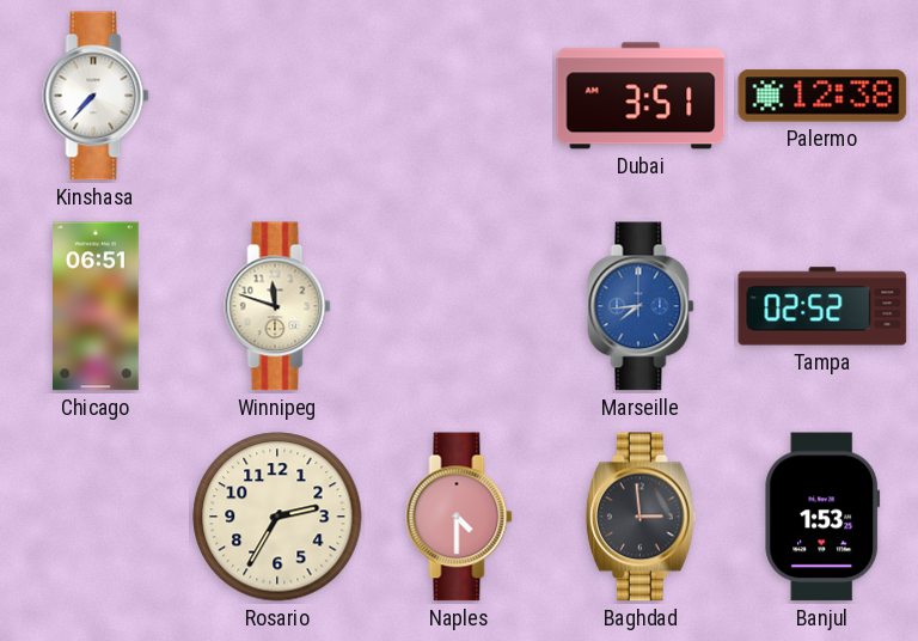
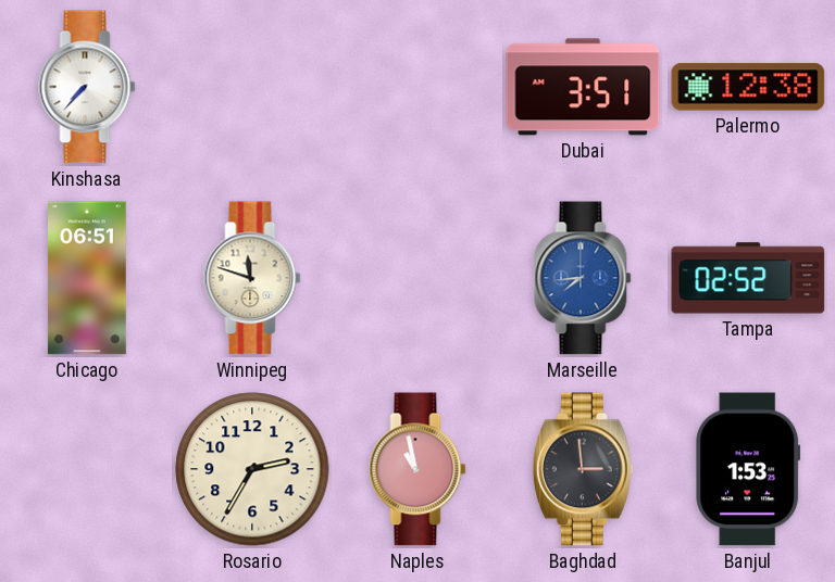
Naples: 4:30 -> 10:58
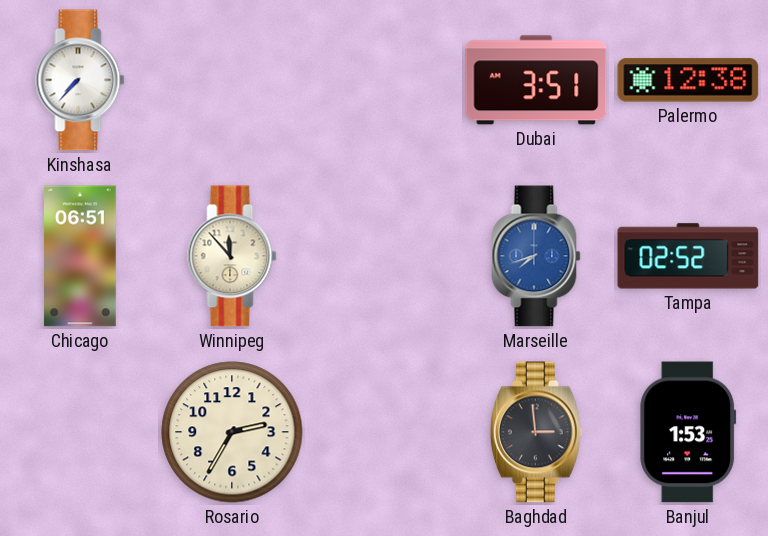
Winnipeg: 11:48 -> 11:53
Marseille: 7:44 -> 7:42
Naples: 10:58 -> none
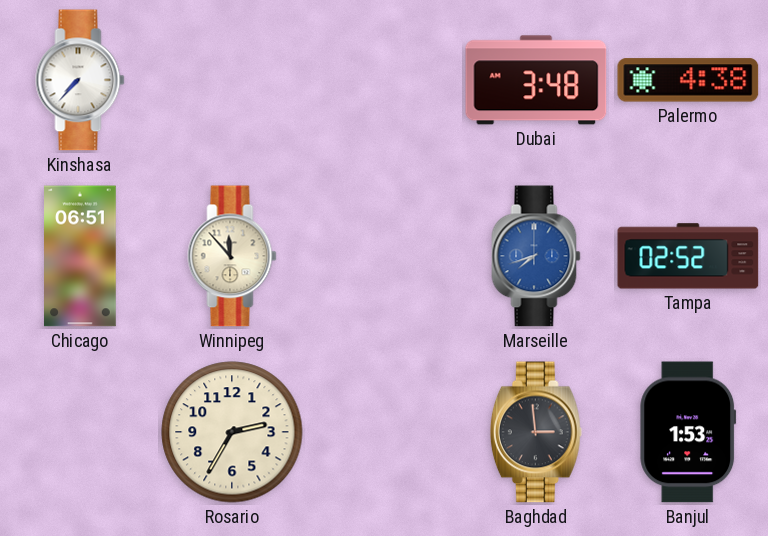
Dubai: 3:51 -> 3:48
Palermo: 12:38 -> 4:38
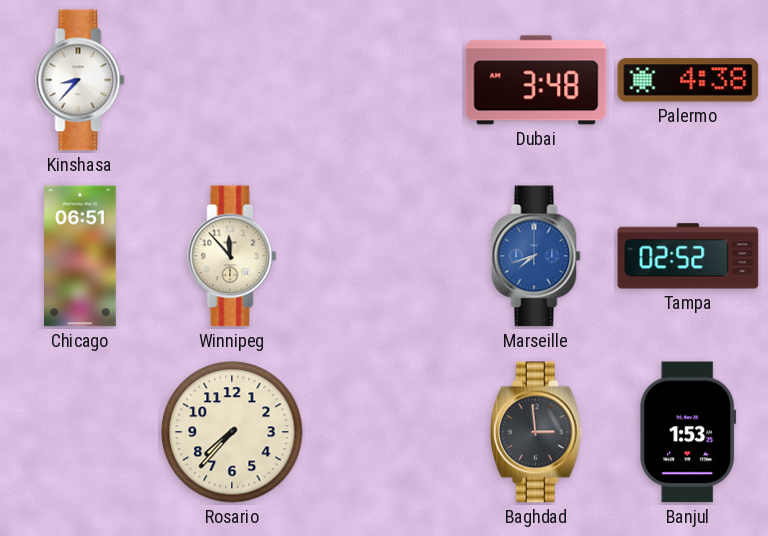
Kinshasa: 7:37 -> 8:37
Rosario: 2:35 -> 7:37
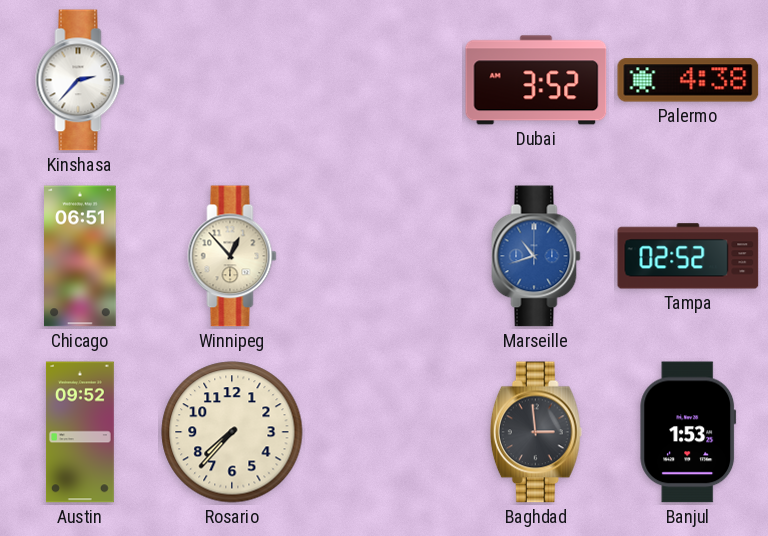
Kinshasa: 8:37 -> 2:37
Dubai: 3:48 -> 3:52
Winnipeg: 11:53 -> 12:53
Marseille: 7:42 -> 10:42
Austin: none -> 09:52
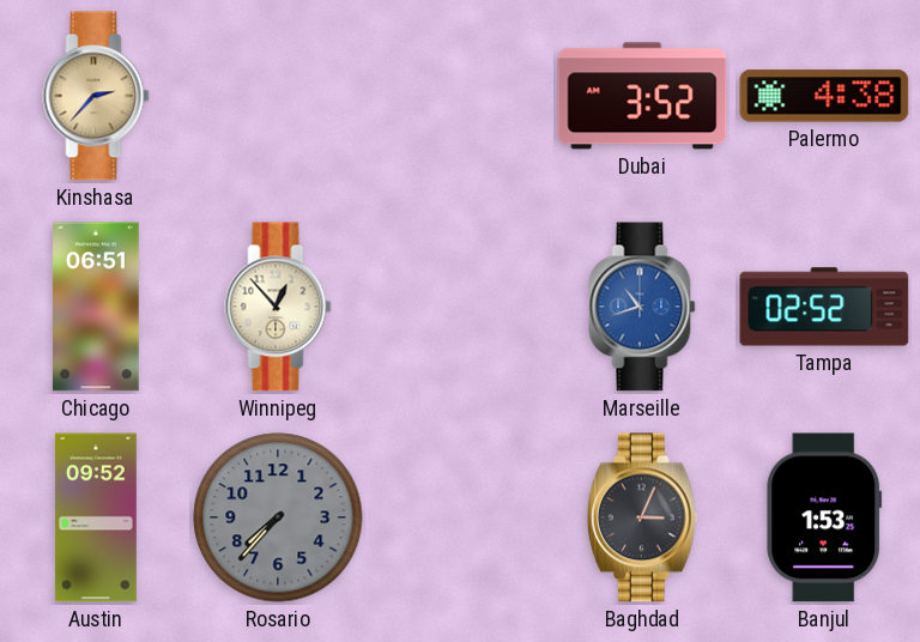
Kinshasa dial: white -> champagne
Rosario dial: cream -> grey
Baghdad: 2:59 -> 3:04
